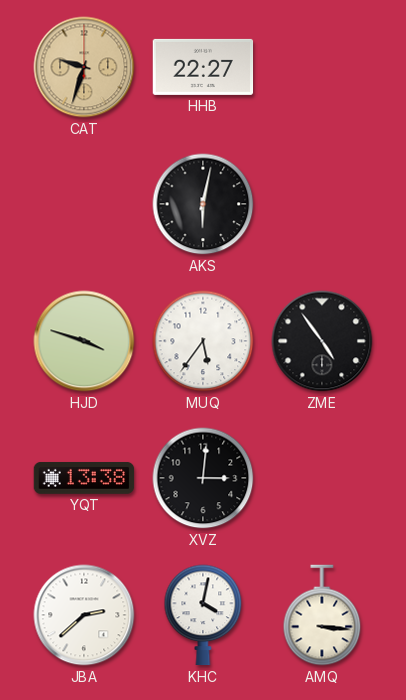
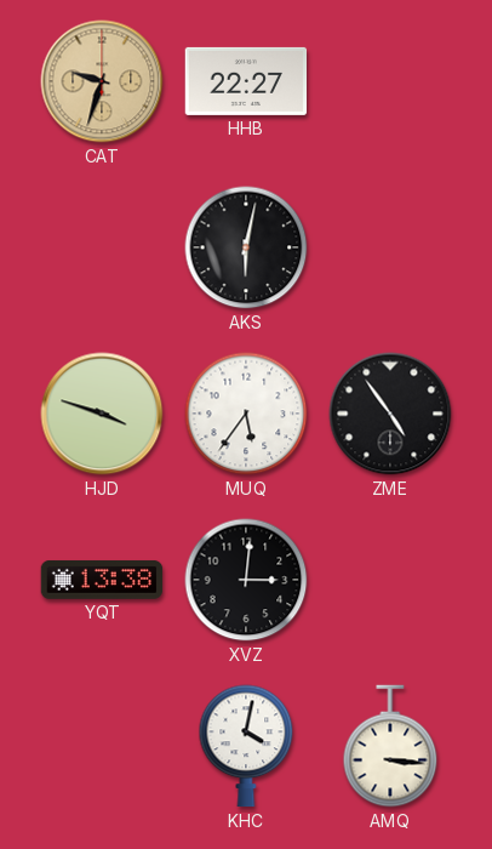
JBA: 2:38 -> none
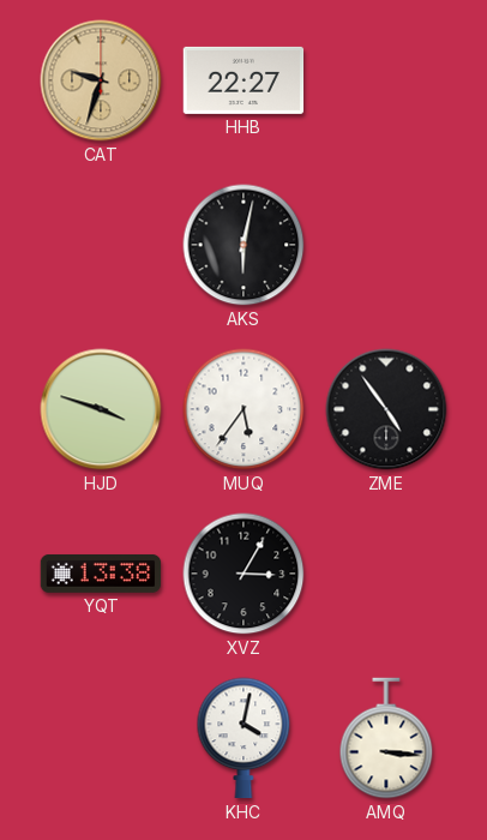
XVZ: 3:01 -> 3:05
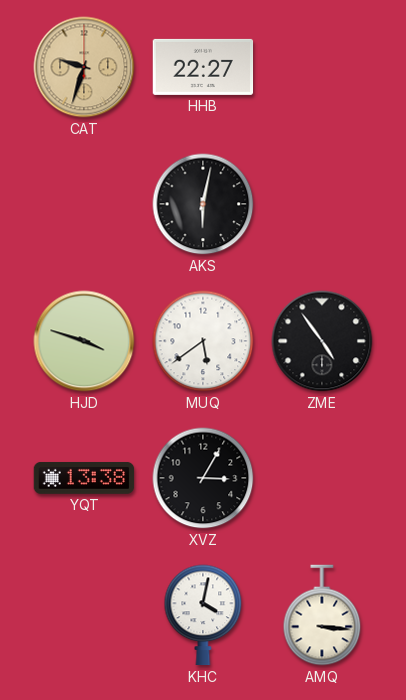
MUQ: 5:36 -> 5:39
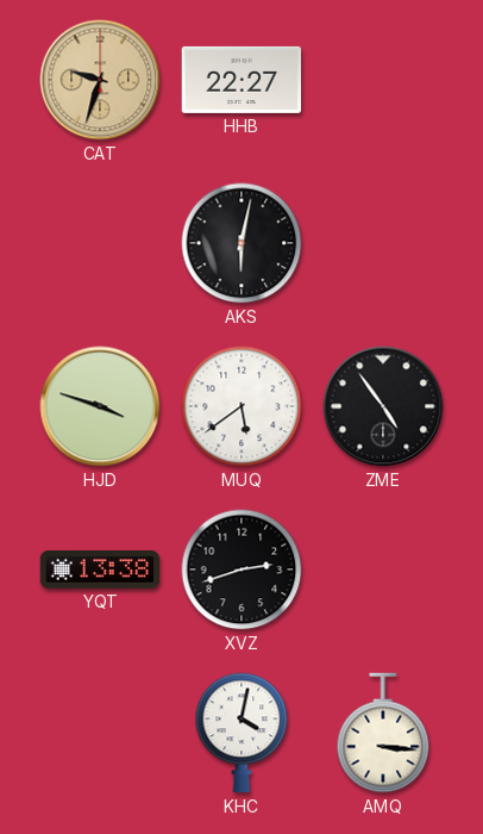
XVZ: 3:05 -> 2:42
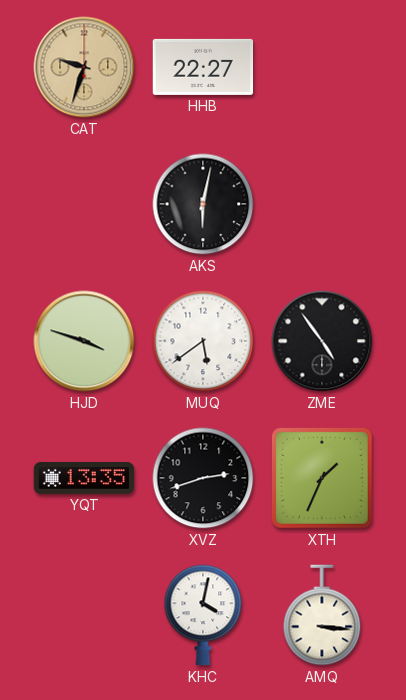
YQT: 13:38 -> 13:35
XTH: none -> 1:34
